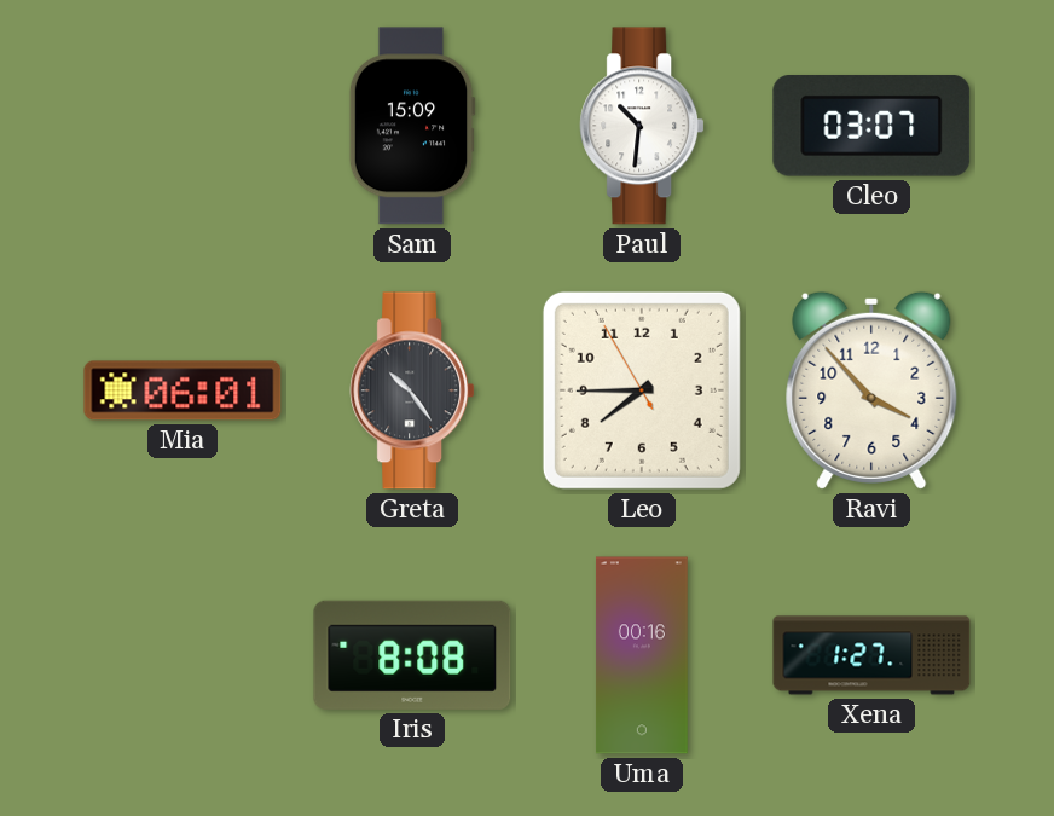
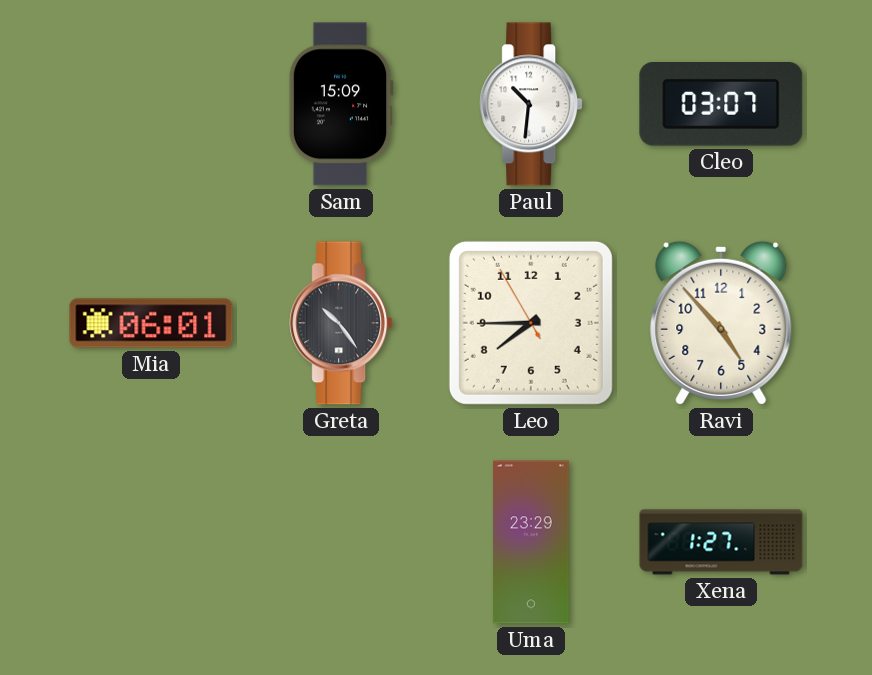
Ravi: 3:53 -> 4:53
Iris: 8:08 -> none
Uma: 00:16 -> 23:29
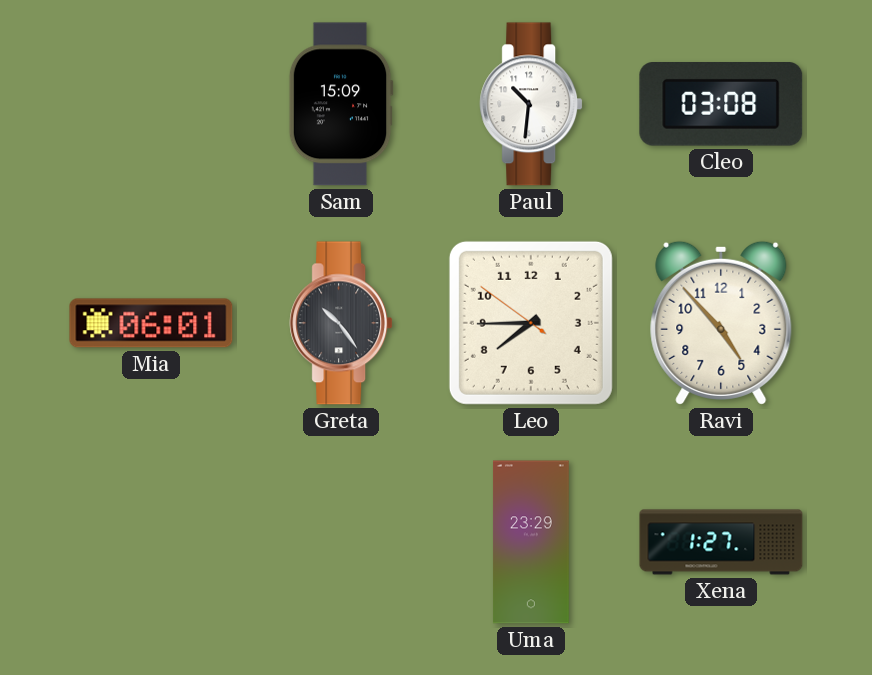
Cleo: 03:07 -> 03:08
Leo: 7:44:55 -> 7:44:51
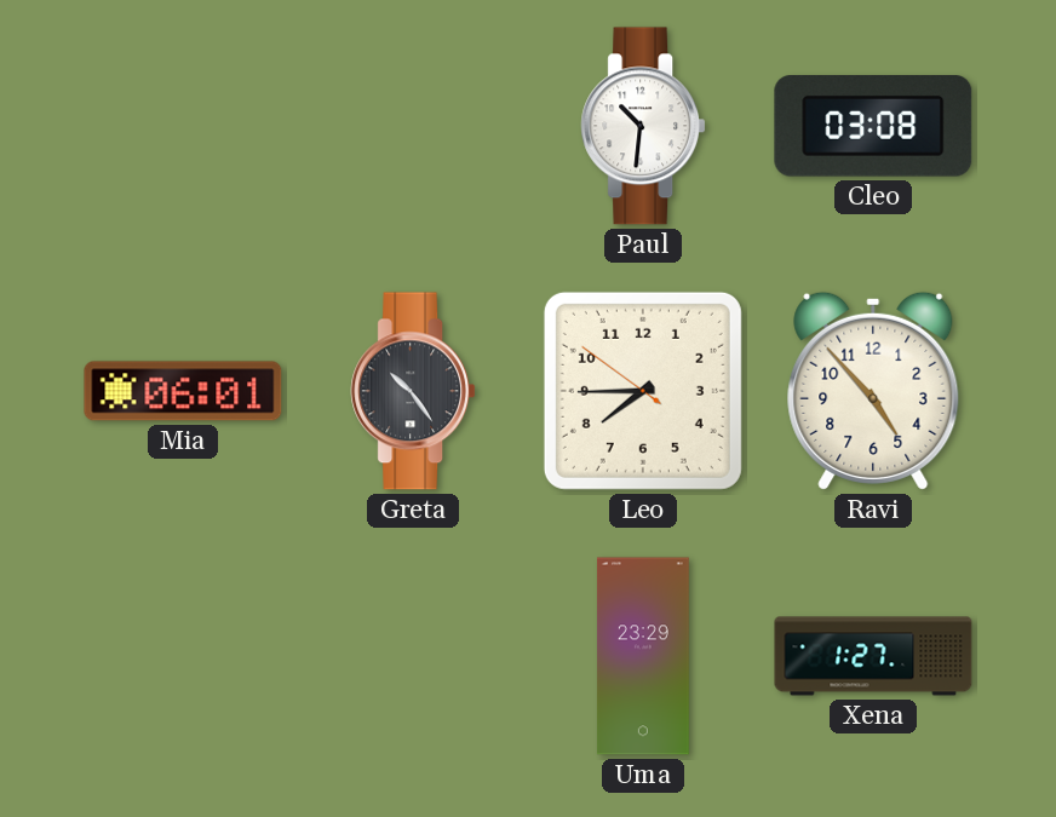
Sam: 15:09 -> none
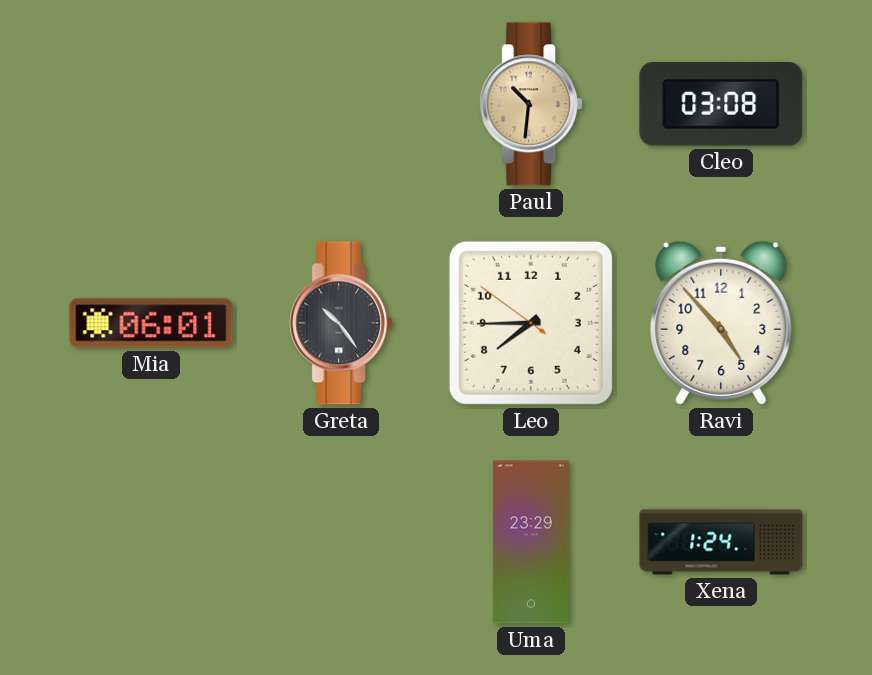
Paul dial: white -> champagne
Xena: 1:27 -> 1:24
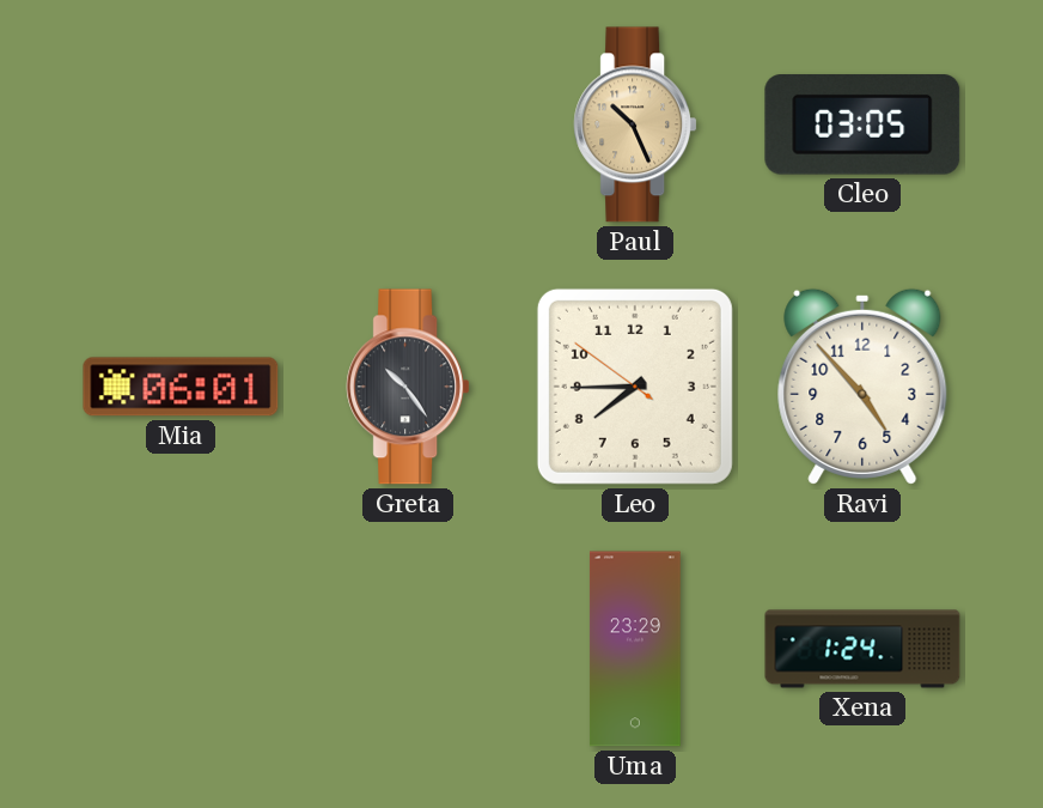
Paul: 10:31 -> 10:26
Cleo: 03:08 -> 03:05
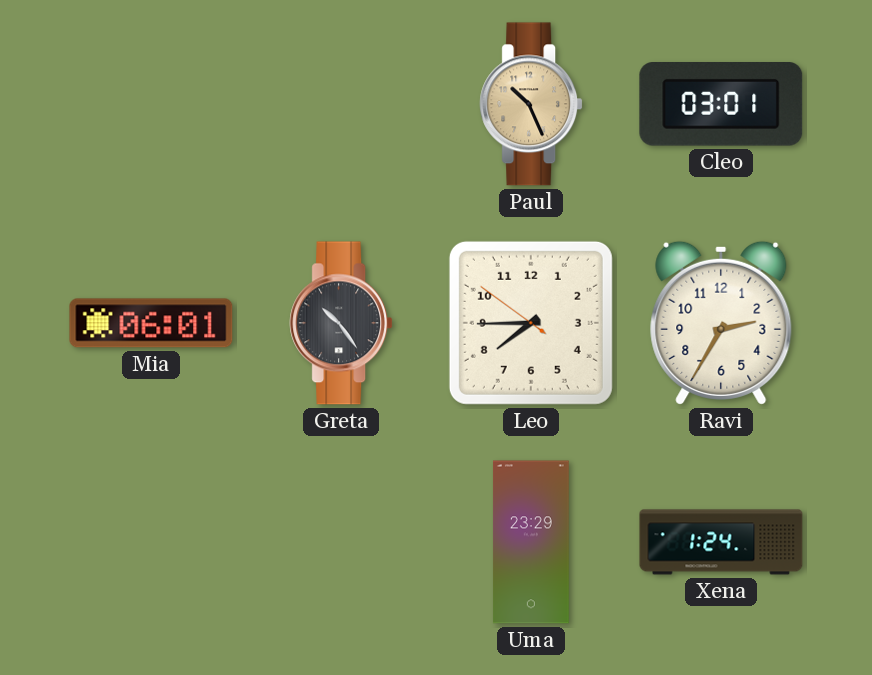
Cleo: 03:05 -> 03:01
Ravi: 4:53 -> 2:35
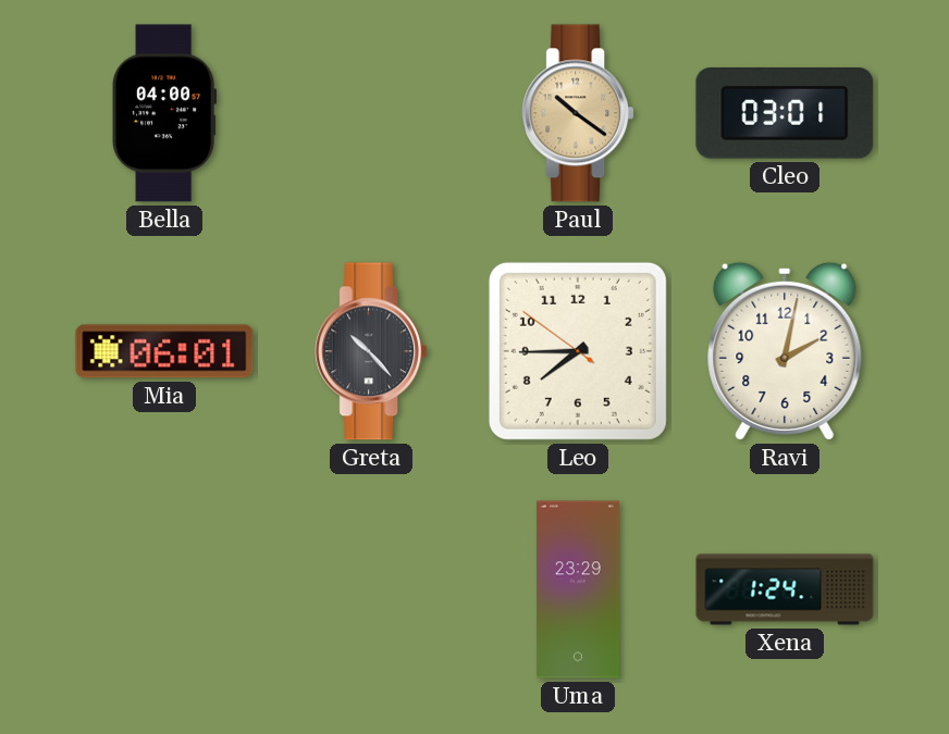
Bella: none -> 04:00
Paul: 10:26 -> 10:21
Greta: 10:24 -> 10:23
Ravi: 2:35 -> 2:02
